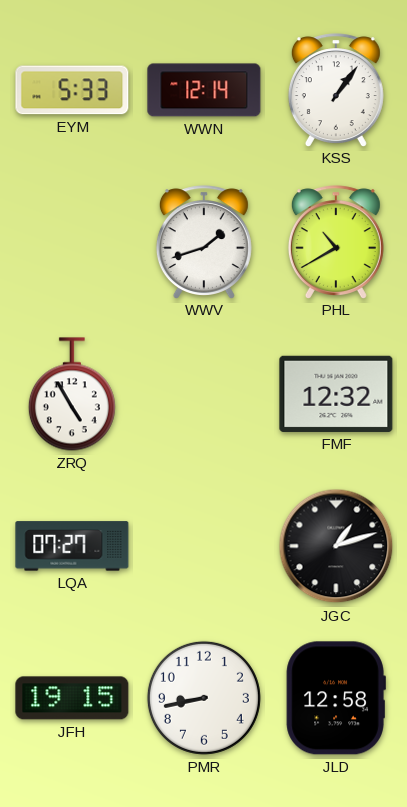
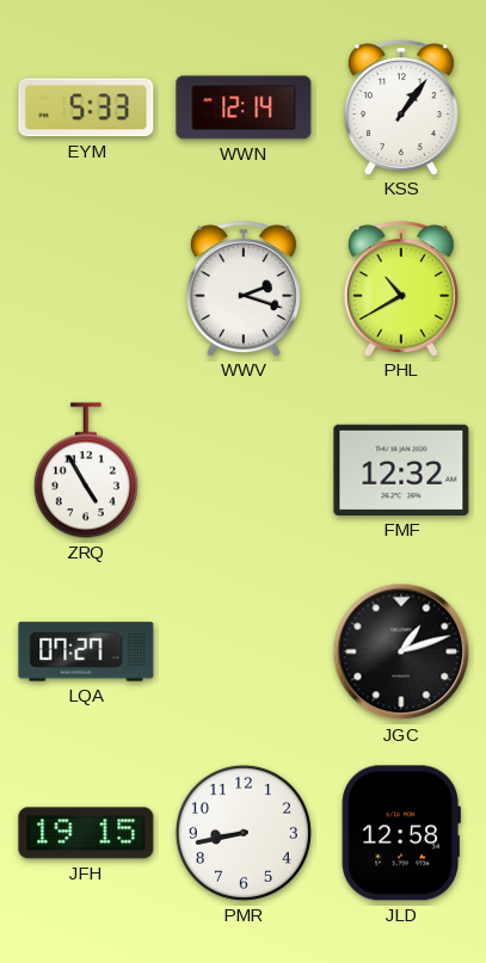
WWV: 1:42 -> 2:18
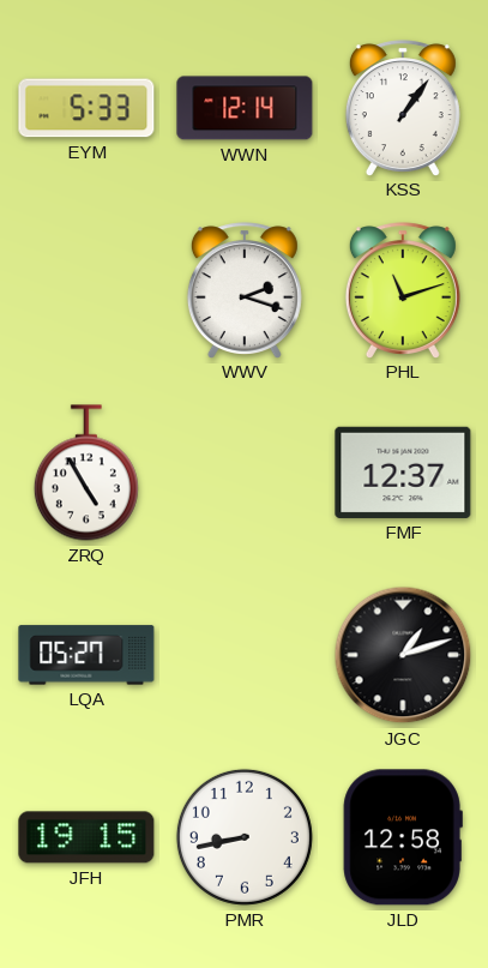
PHL: 10:40 -> 11:12
FMF: 12:32 -> 12:37
LQA: 07:27 -> 05:27
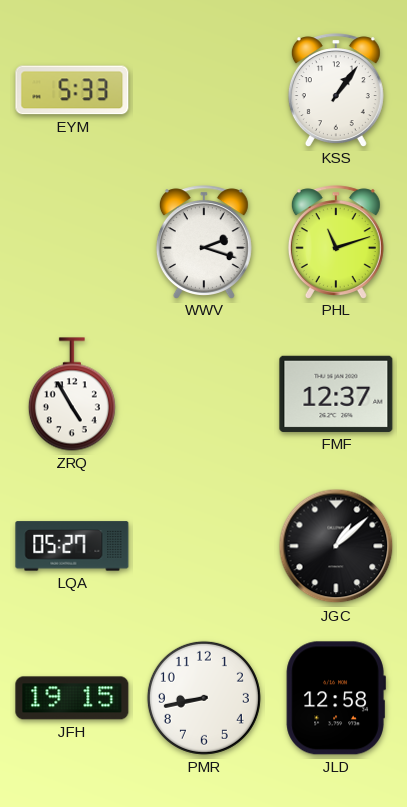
WWN: 12:14 -> none
JGC: 1:12 -> 1:08
